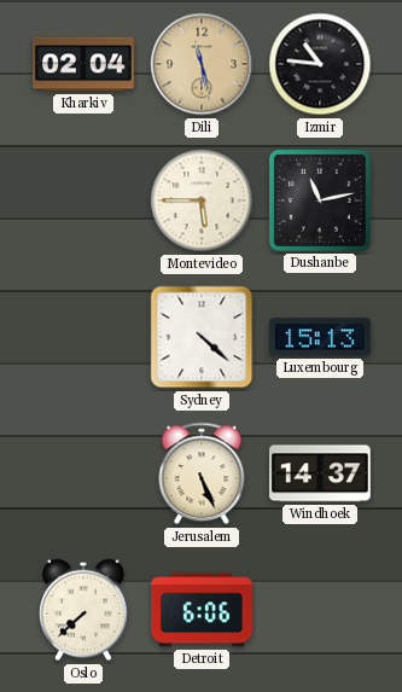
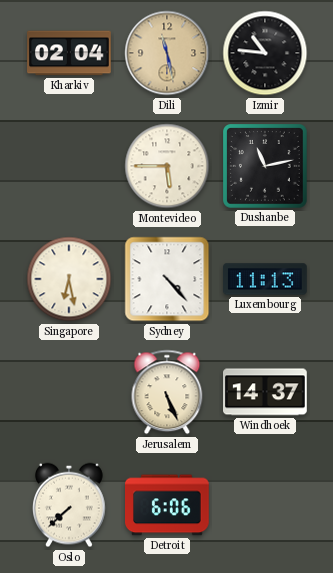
Singapore: none -> 6:28
Sydney: 4:22 -> 4:23
Luxembourg: 15:13 -> 11:13
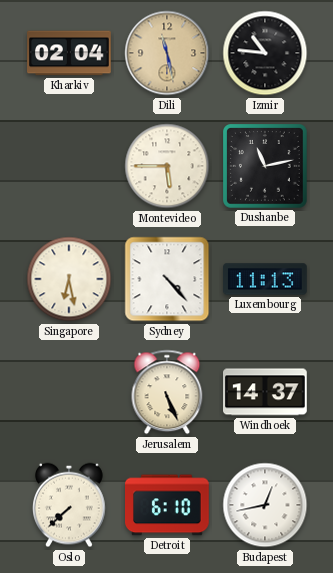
Detroit: 6:06 -> 6:10
Budapest: none -> 12:43
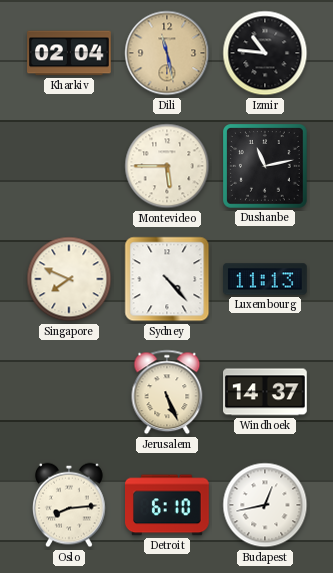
Singapore: 6:28 -> 7:49
Oslo: 7:38 -> 8:14
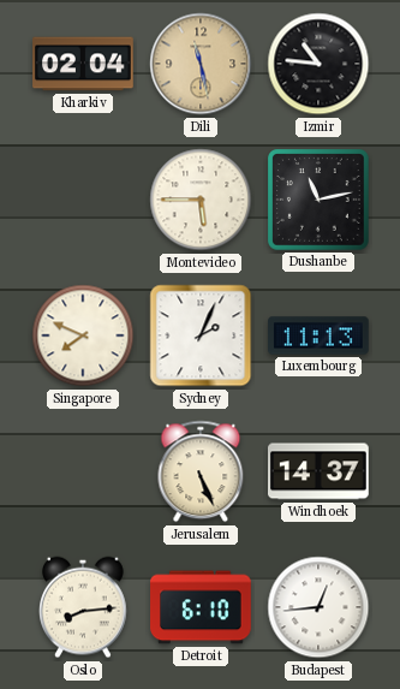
Sydney: 4:23 -> 2:04
Budapest: 12:43 -> 12:44
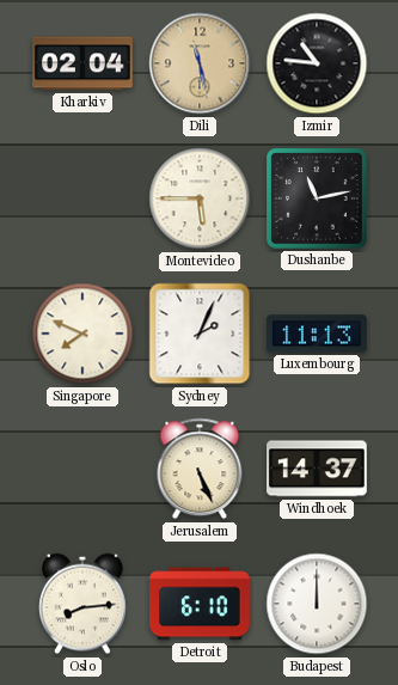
Budapest: 12:44 -> 12:00
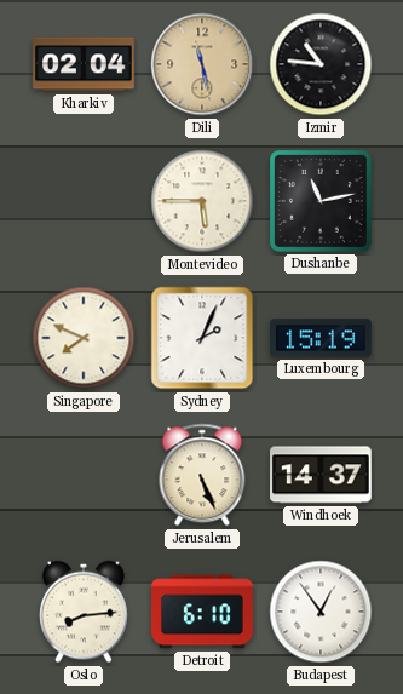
Luxembourg: 11:13 -> 15:19
Budapest: 12:00 -> 12:54
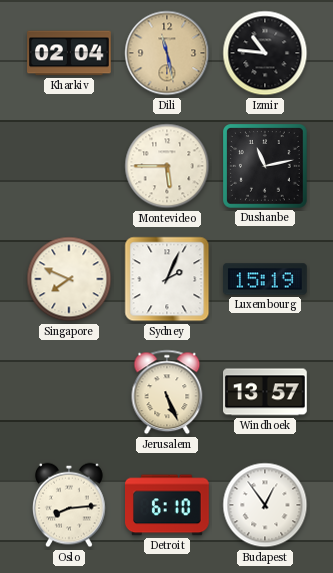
Windhoek: 14:37 -> 13:57
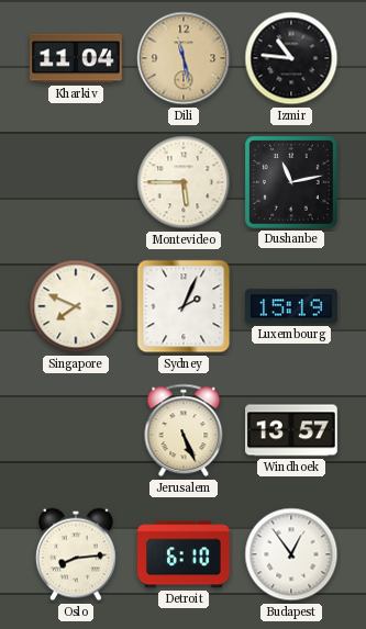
Kharkiv: 02:04 -> 11:04
